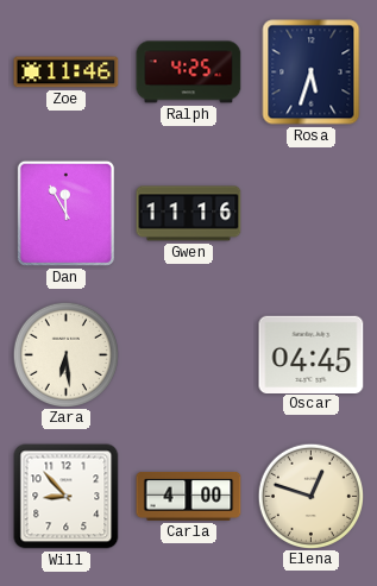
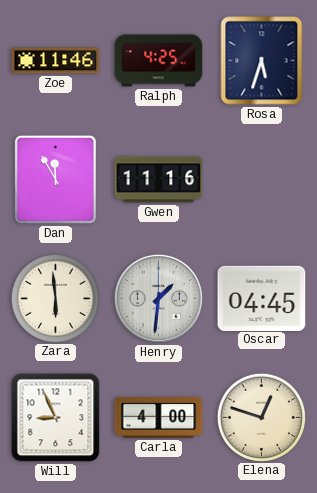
Zara: 6:29 -> 5:59
Henry: none -> 1:31
Will: 8:53 -> 8:56
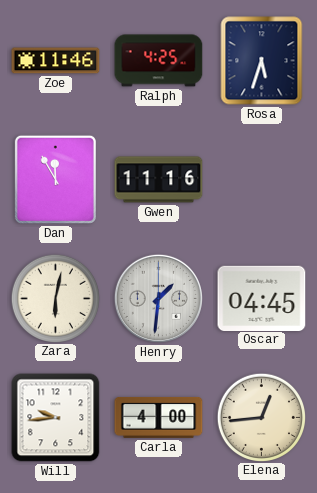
Zara: 5:59 -> 6:02
Will: 8:56 -> 9:44
Elena: 12:48 -> 12:44
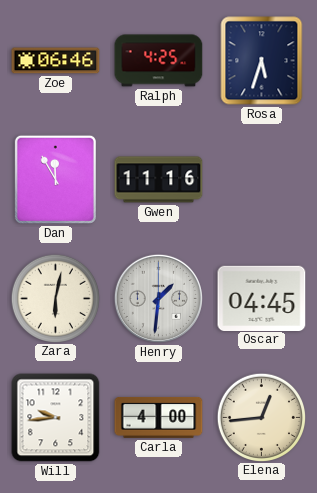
Zoe: 11:46 -> 06:46
